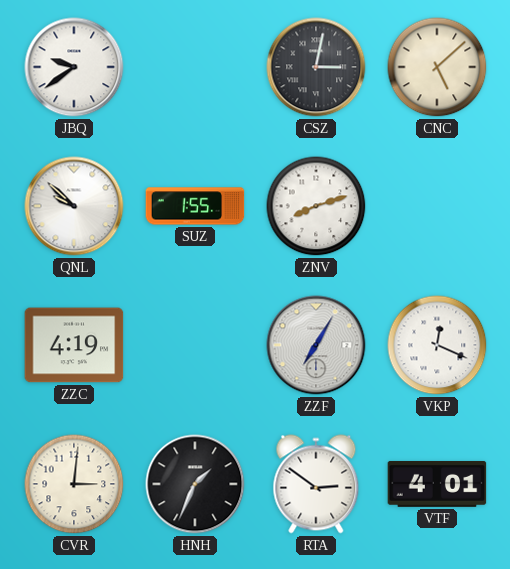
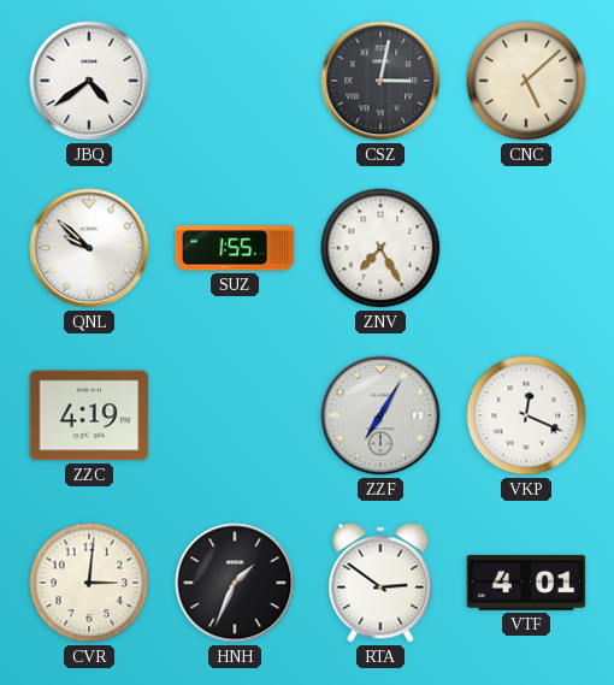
JBQ: 9:39 -> 4:39
ZNV: 8:12 -> 7:25
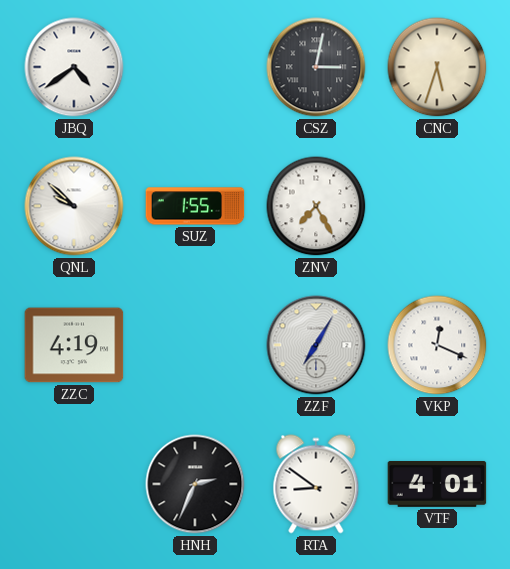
CNC: 5:08 -> 5:33
CVR: 3:01 -> none
HNH: 1:34 -> 2:34
RTA: 2:51 -> 8:51
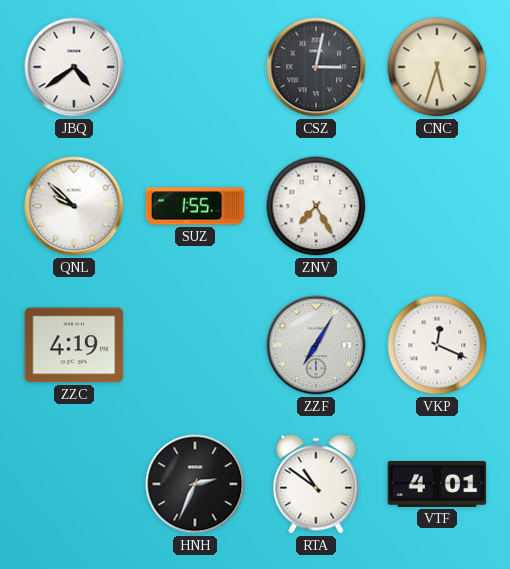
RTA: 8:51 -> 10:51
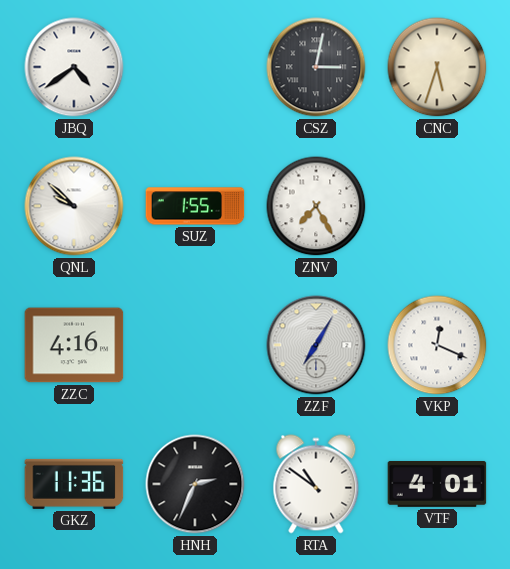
ZZC: 4:19 -> 4:16
GKZ: none -> 11:36
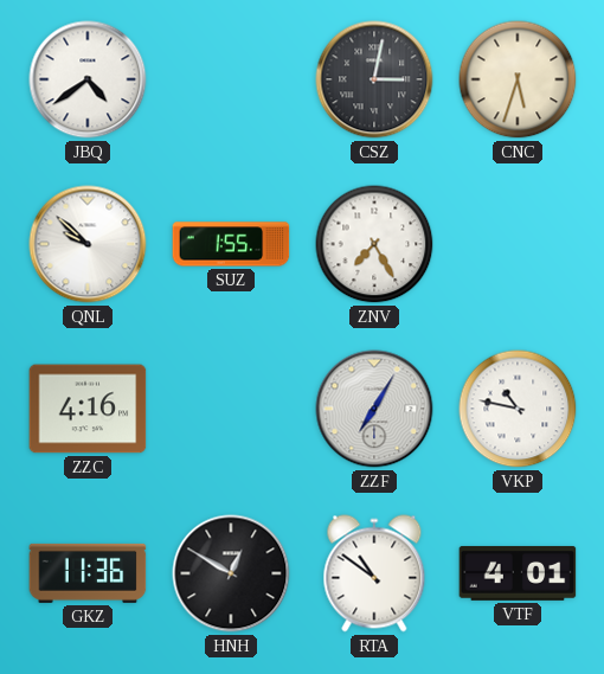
VKP: 12:19 -> 10:47
HNH: 2:34 -> 12:50
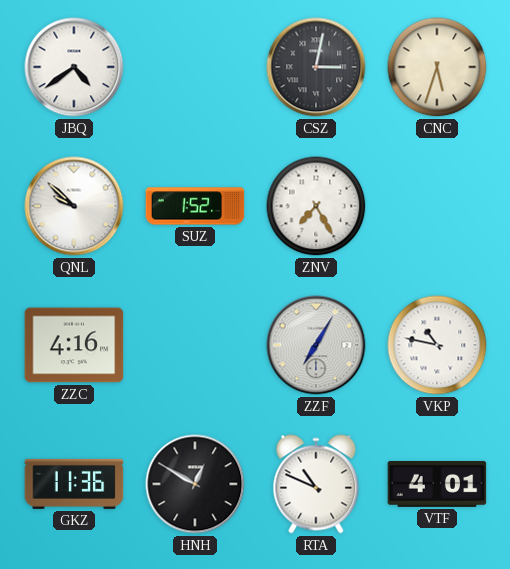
SUZ: 1:55 -> 1:52
RTA: 10:51 -> 10:49
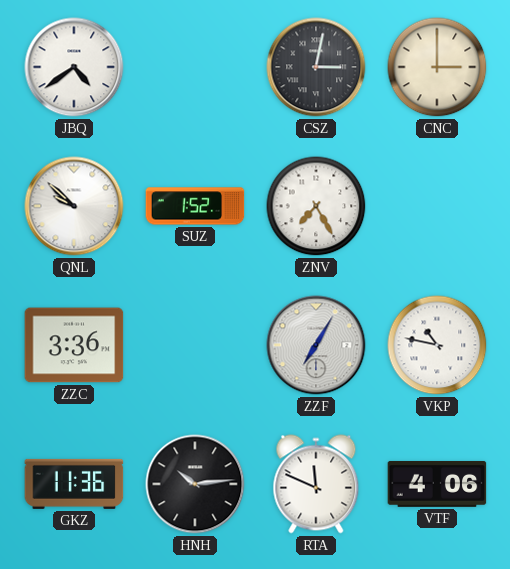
CNC: 5:33 -> 3:00
ZZC: 4:16 -> 3:36
HNH: 12:50 -> 10:14
RTA: 10:49 -> 11:49
VTF: 4:01 -> 4:06
